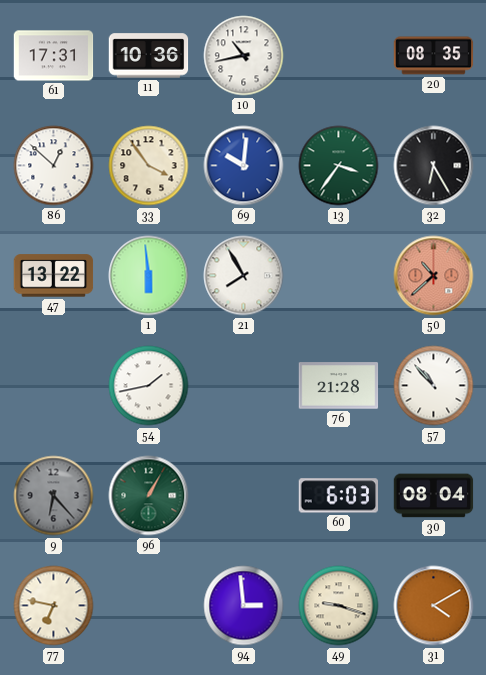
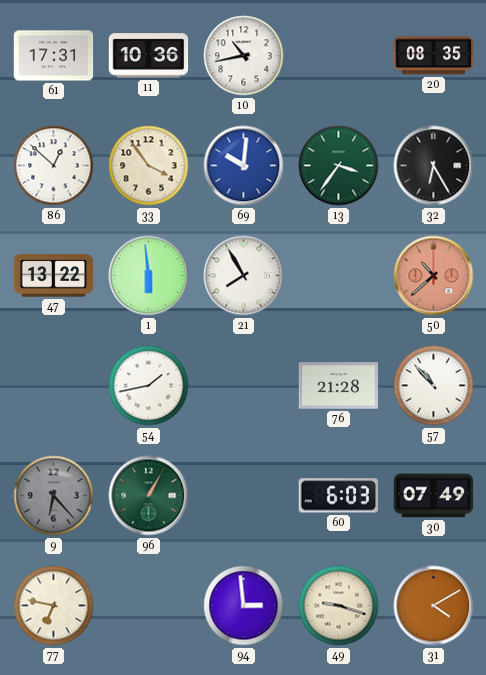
30: 08:04 -> 07:49
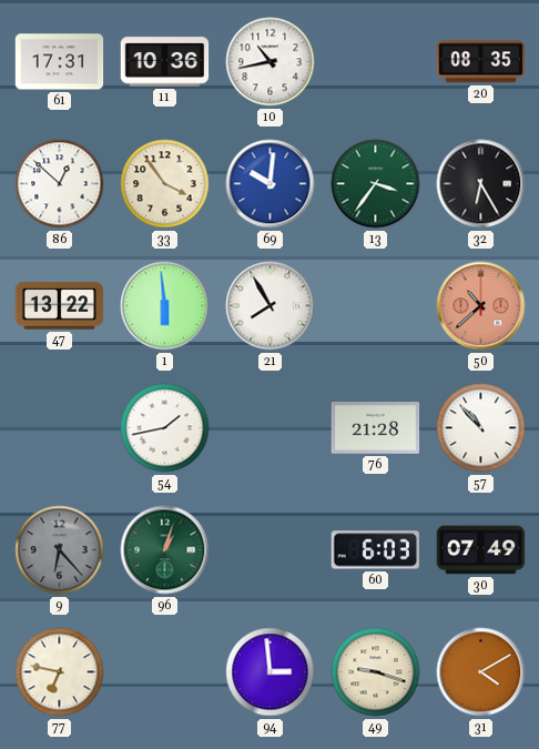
96: 1:05 -> 1:03
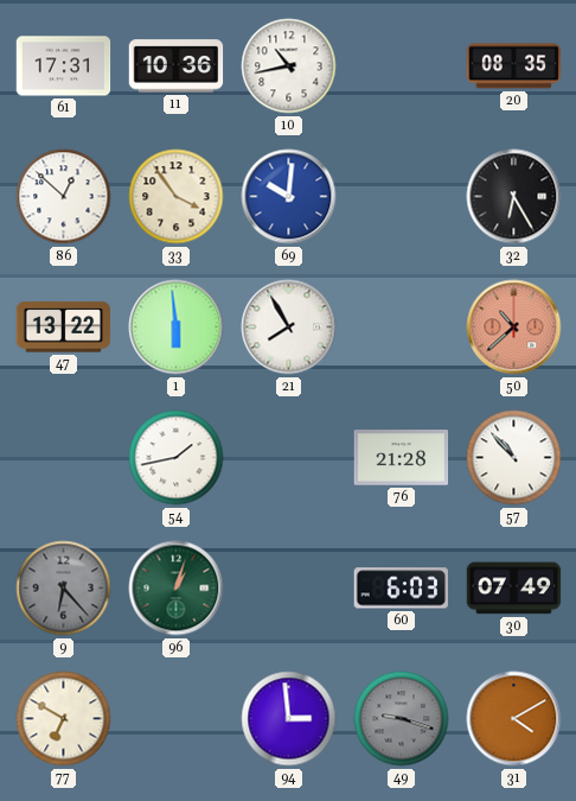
13: 3:36 -> none
77: 6:47 -> 6:50
49 dial: cream -> grey
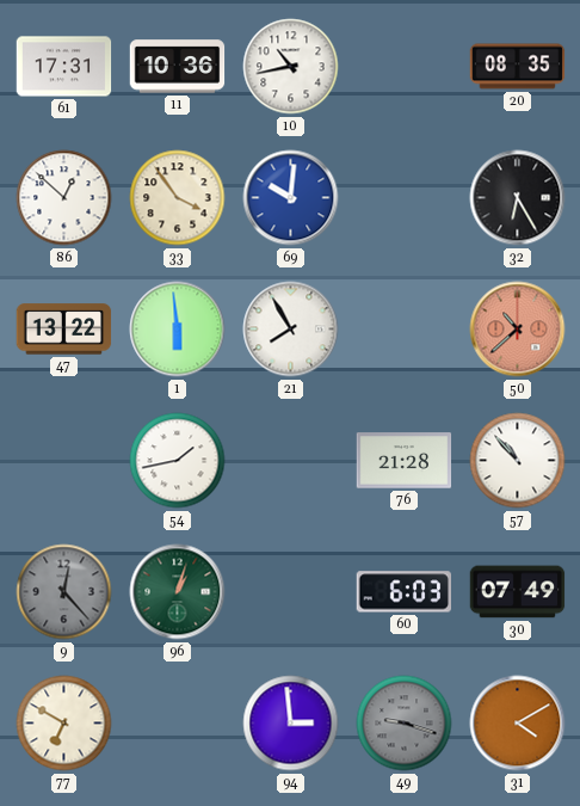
9: 6:23 -> 12:23
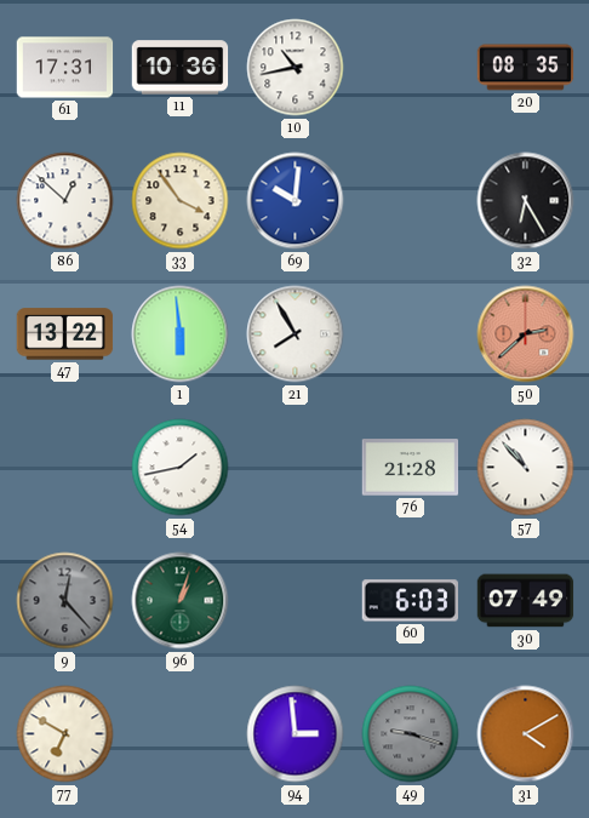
50: 10:38 -> 2:38
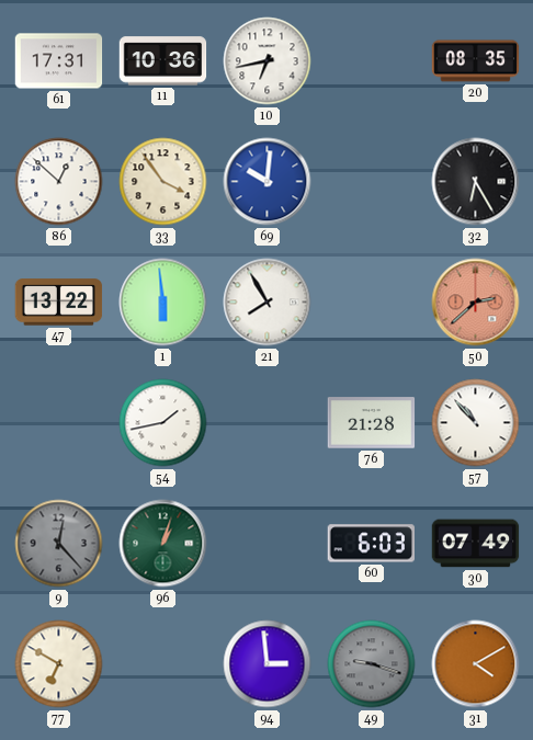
10: 10:43 -> 6:43
